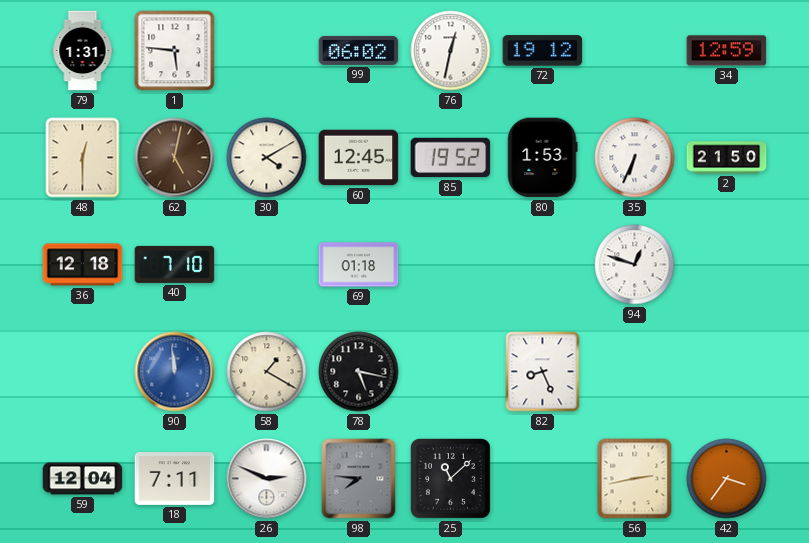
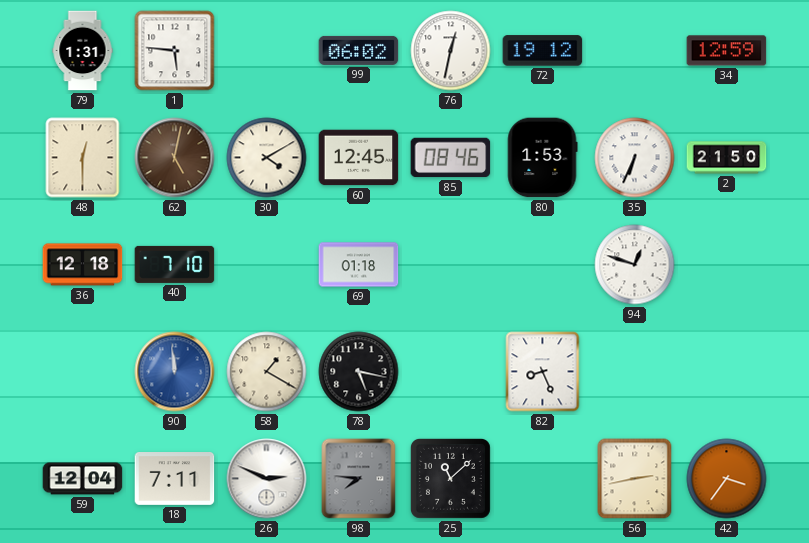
85: 19:52 -> 08:46
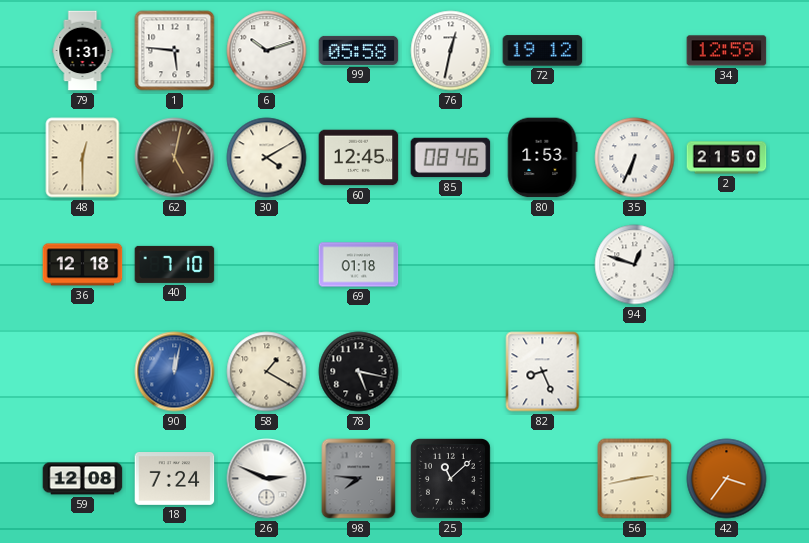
6: none -> 10:12
99: 06:02 -> 05:58
90: 11:59 -> 12:02
59: 12:04 -> 12:08
18: 7:11 -> 7:24
